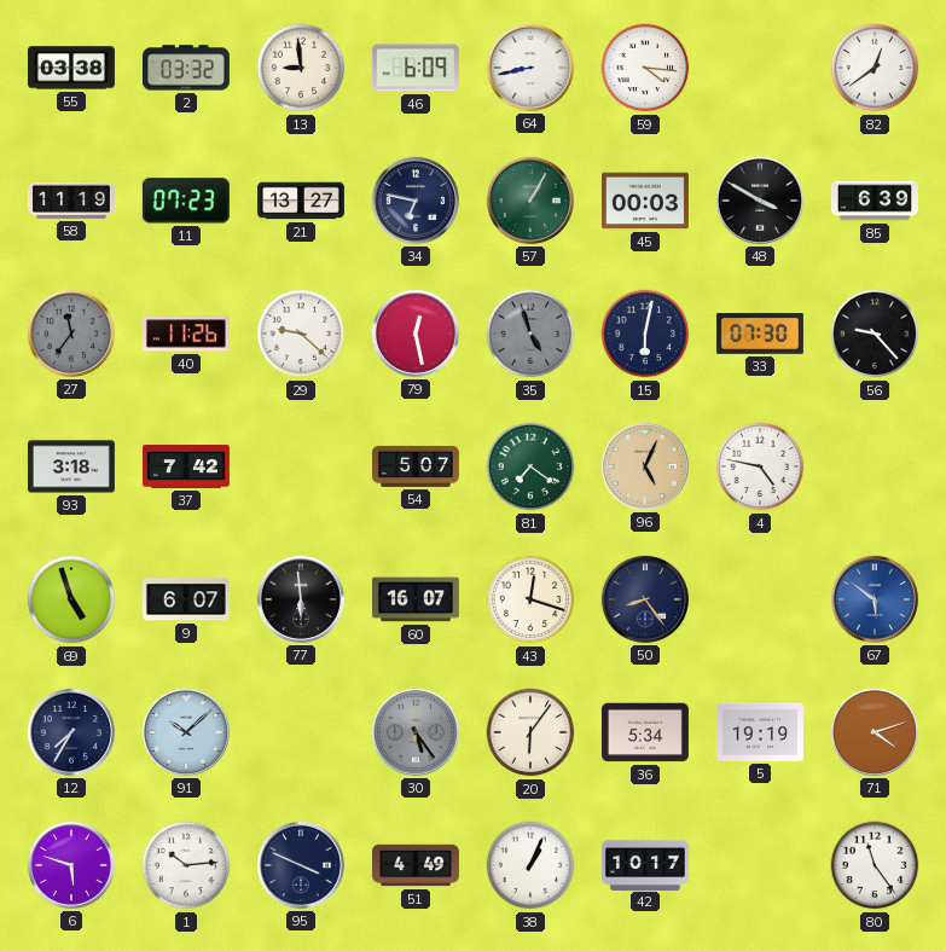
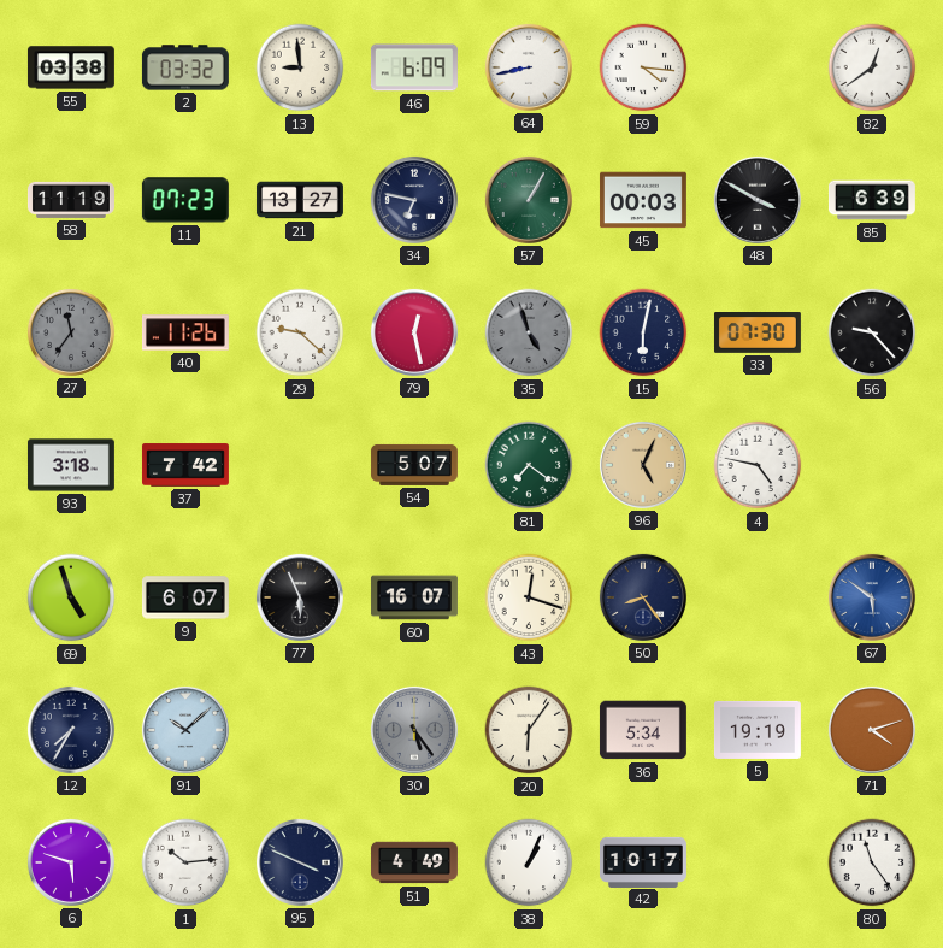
77: 5:59 -> 5:56
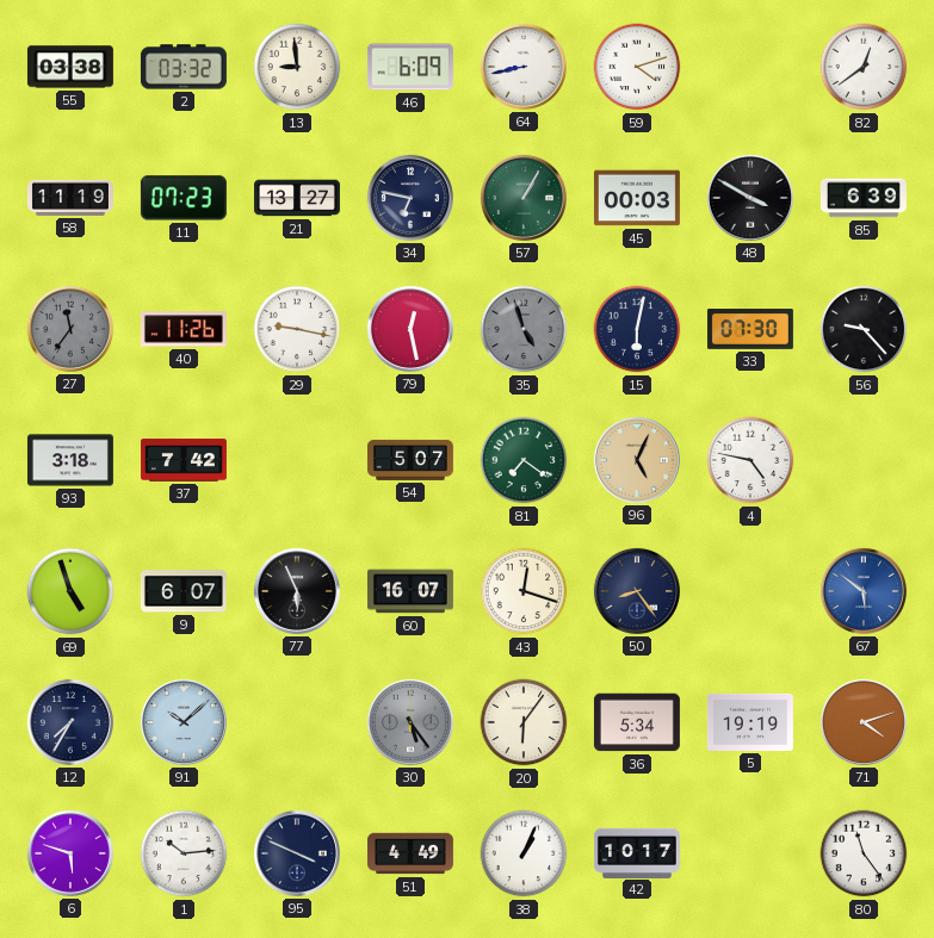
59: 4:16 -> 4:12
29: 9:22 -> 9:17
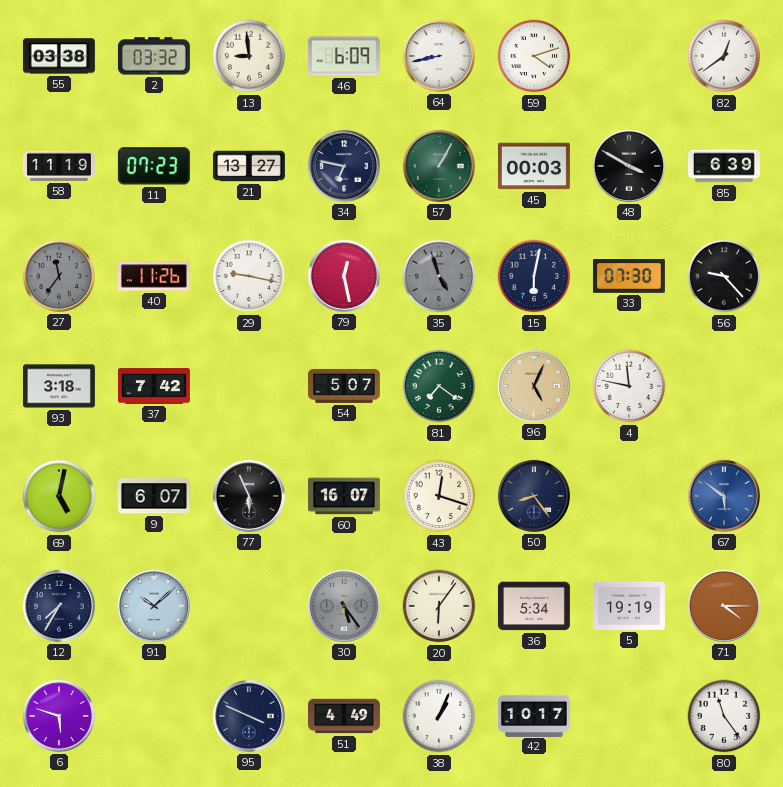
4: 4:47 -> 11:47
69: 4:57 -> 5:02
71: 4:12 -> 4:15
1: 10:14 -> none
